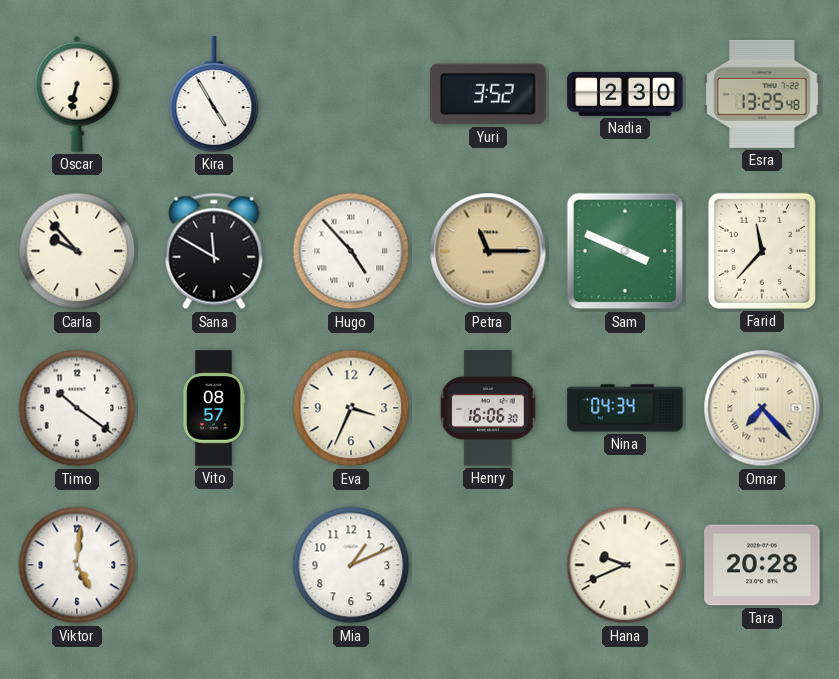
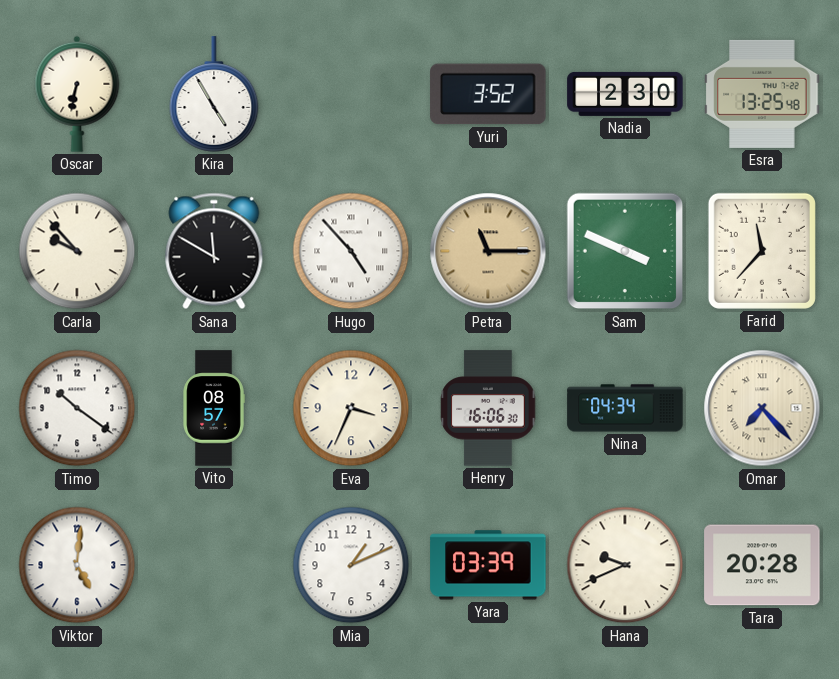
Yara: none -> 03:39
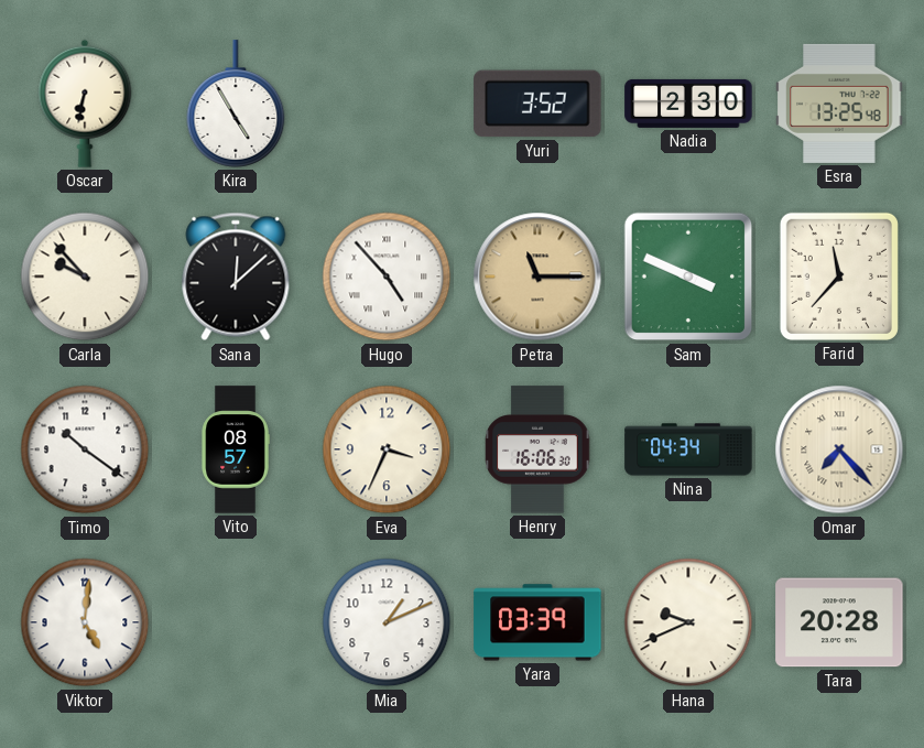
Sana: 11:50 -> 12:08
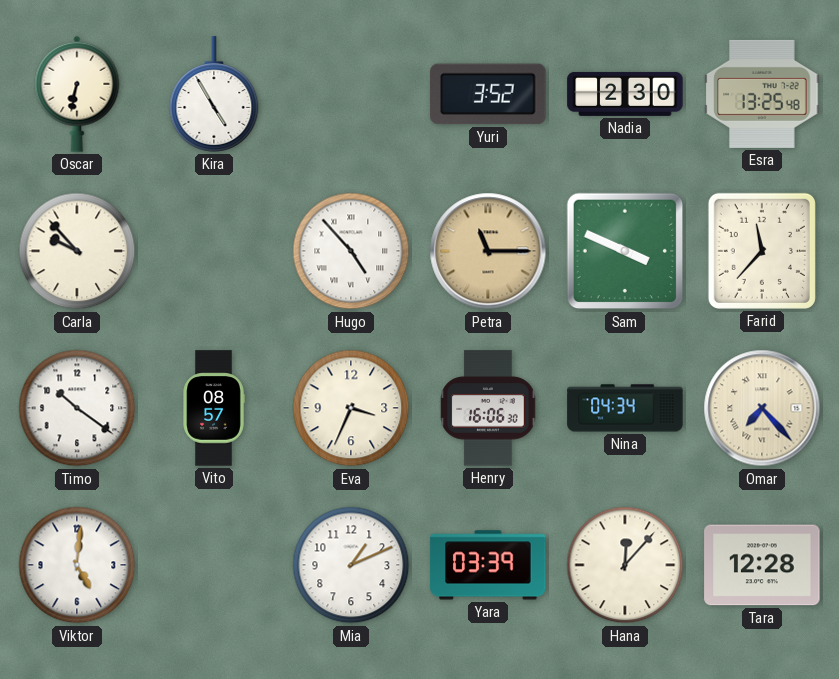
Sana: 12:08 -> none
Hana: 9:41 -> 12:07
Tara: 20:28 -> 12:28
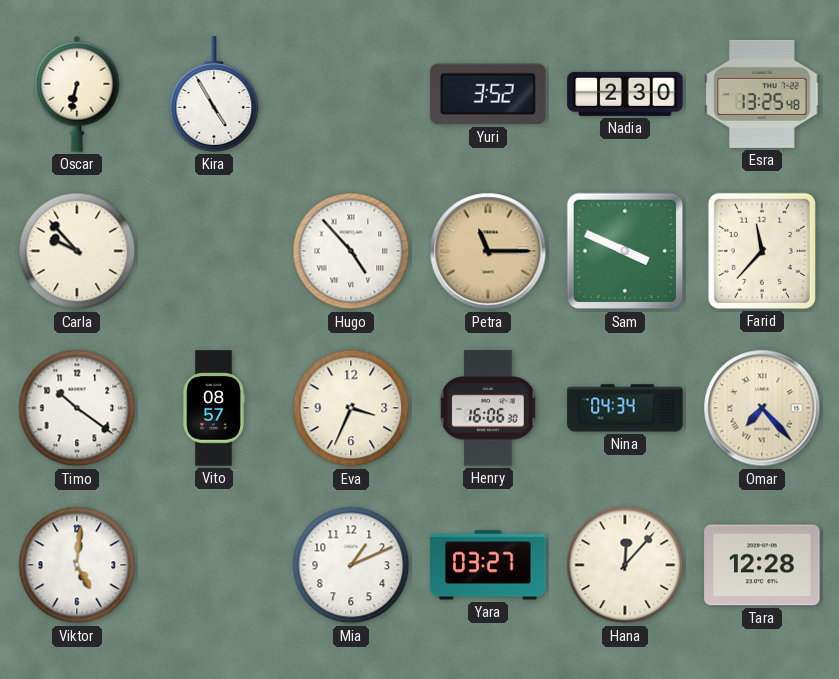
Yara: 03:39 -> 03:27
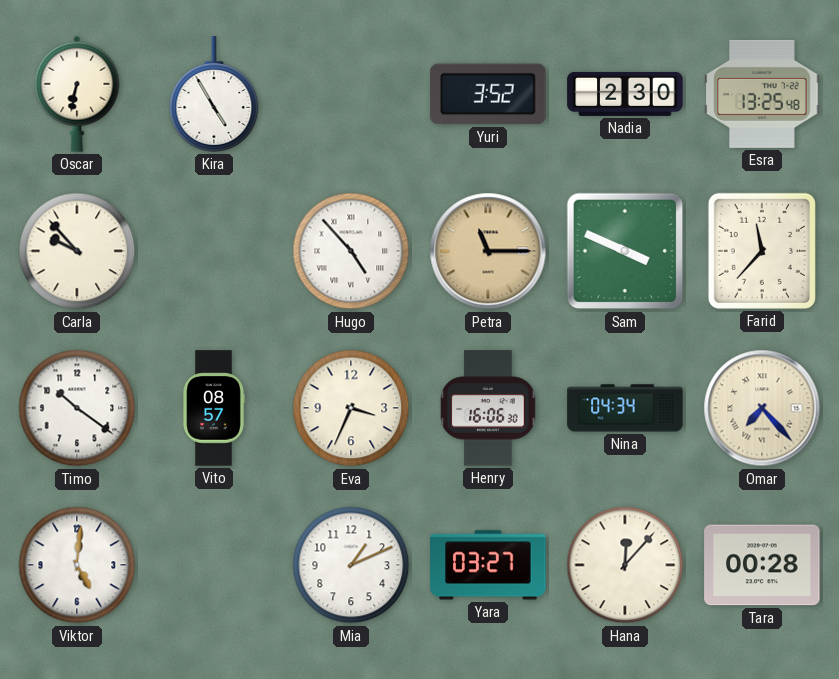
Tara: 12:28 -> 00:28
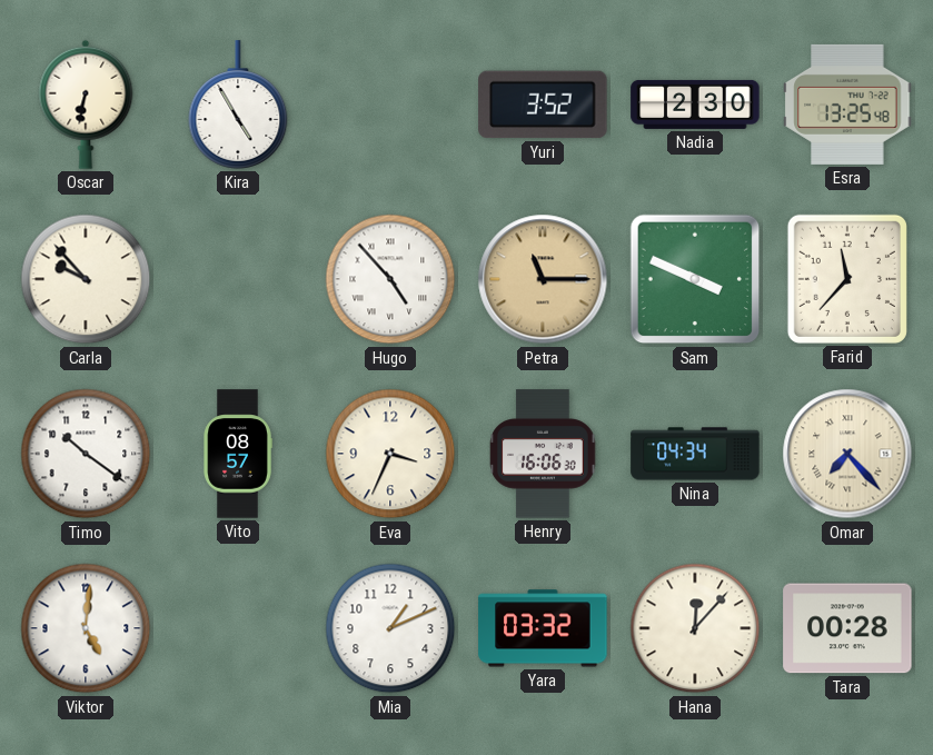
Yara: 03:27 -> 03:32
